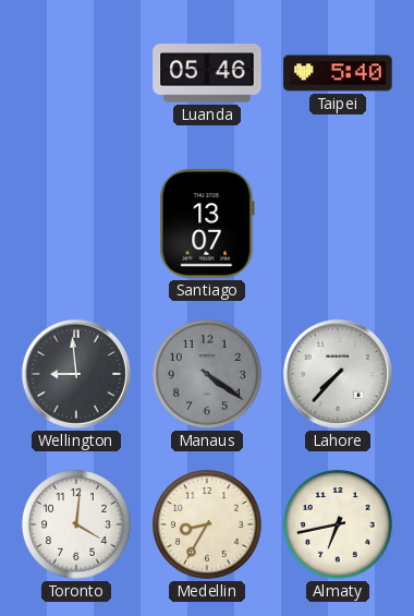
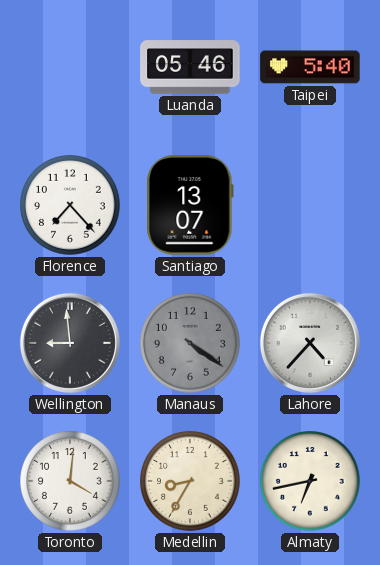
Florence: none -> 7:23
Lahore: 7:37 -> 4:37
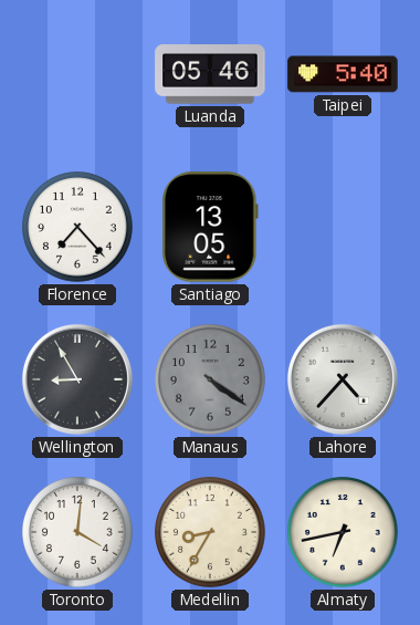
Santiago: 13:07 -> 13:05
Wellington: 8:59 -> 8:55
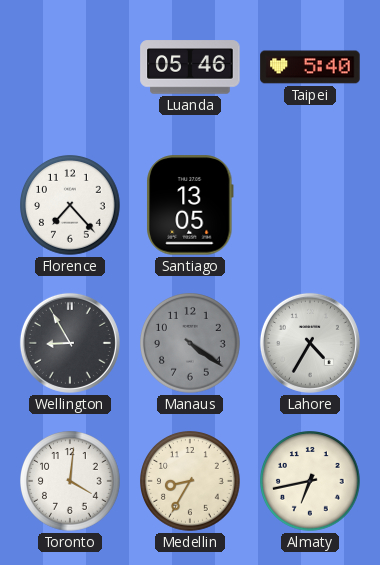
Lahore: 4:37 -> 4:35
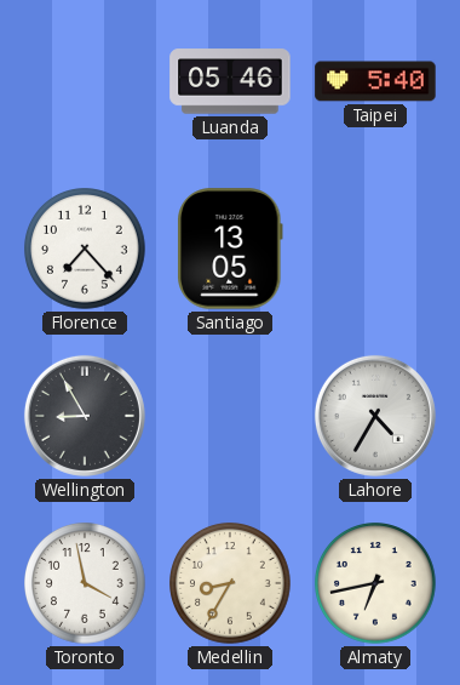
Manaus: 4:21 -> none
Toronto: 4:01 -> 3:58
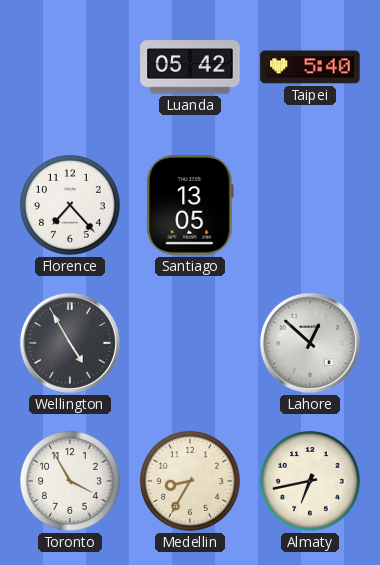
Luanda: 05:46 -> 05:42
Wellington: 8:55 -> 4:55
Lahore: 4:35 -> 12:52
Toronto: 3:58 -> 3:55
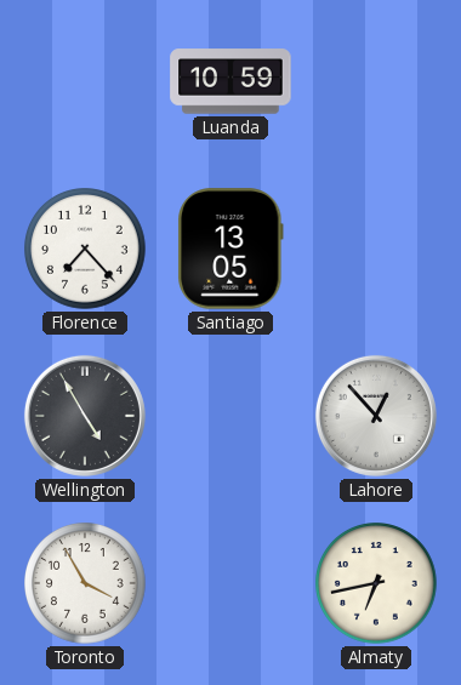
Luanda: 05:42 -> 10:59
Taipei: 5:40 -> none
Lahore: 12:52 -> 12:53
Medellin: 8:35 -> none
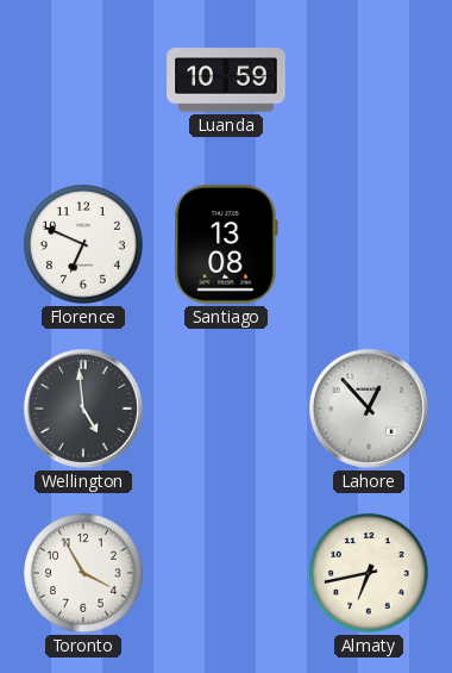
Florence: 7:23 -> 6:49
Santiago: 13:05 -> 13:08
Wellington: 4:55 -> 4:59
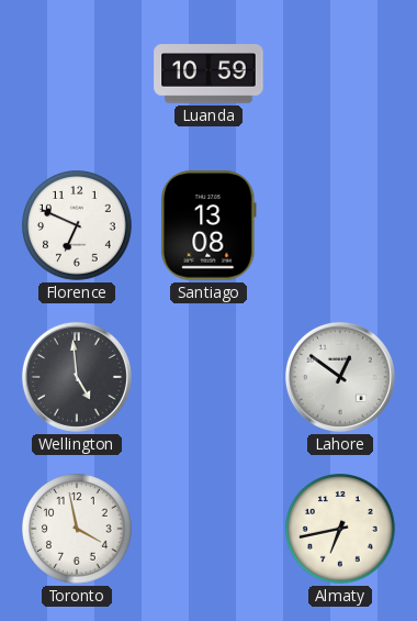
Lahore: 12:53 -> 12:51
Toronto: 3:55 -> 3:58
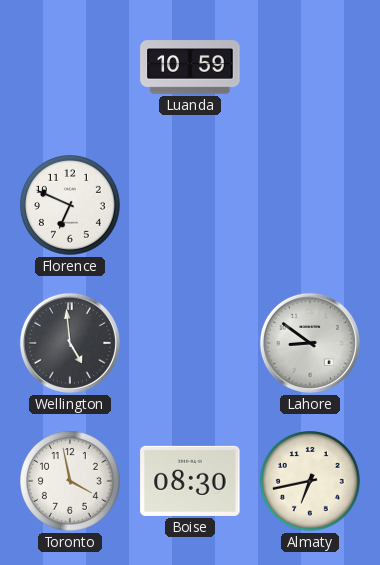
Santiago: 13:08 -> none
Lahore: 12:51 -> 8:51
Boise: none -> 08:30
